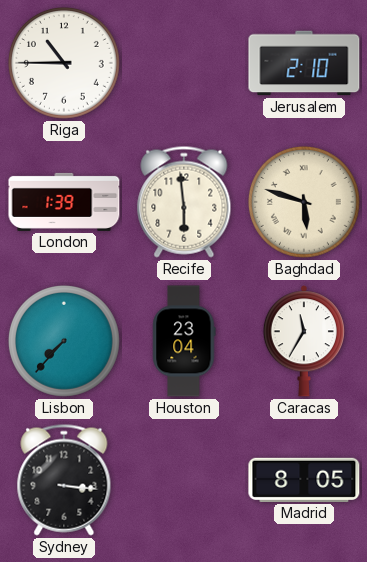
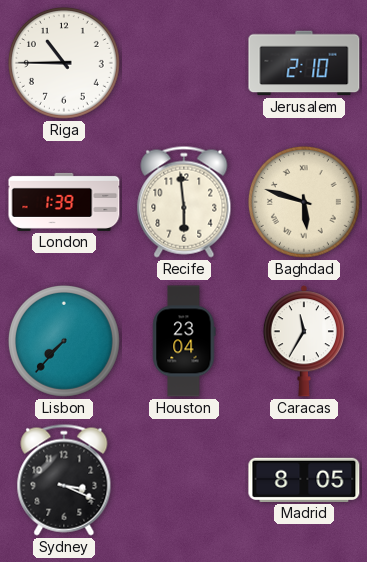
Sydney: 3:16 -> 3:19
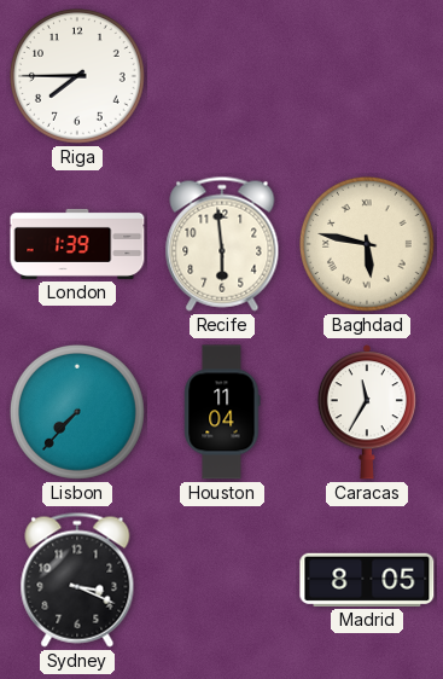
Riga: 10:45 -> 7:45
Jerusalem: 2:10 -> none
Baghdad: 5:48 -> 5:47
Houston: 23:04 -> 11:04
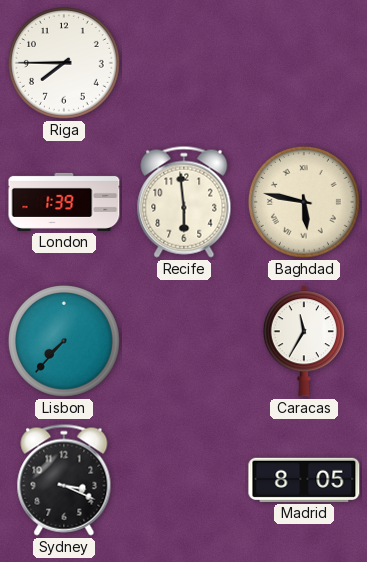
Houston: 11:04 -> none
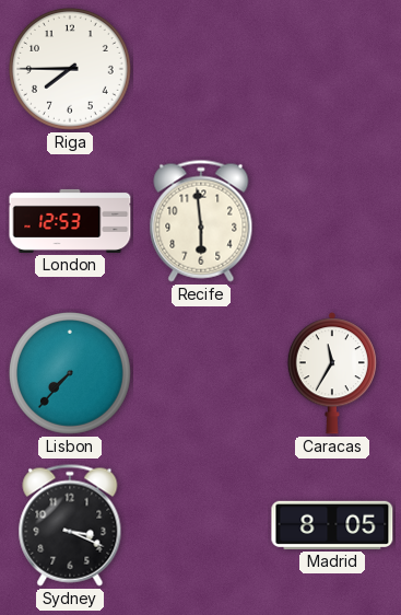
London: 1:39 -> 12:53
Baghdad: 5:47 -> none
